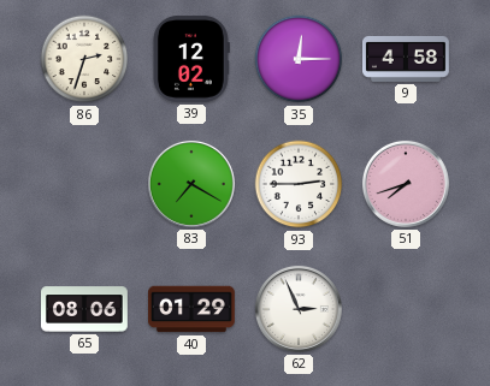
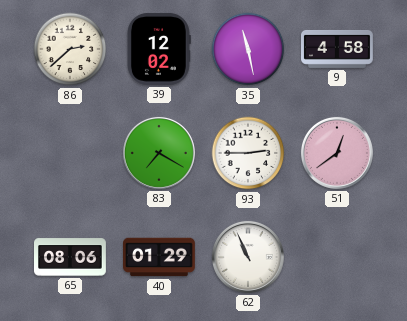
86: 2:33 -> 2:38
35: 12:15 -> 11:28
51: 7:42 -> 12:39
62: 2:56 -> 10:56
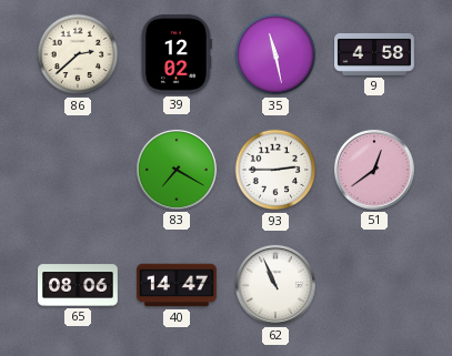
40: 01:29 -> 14:47
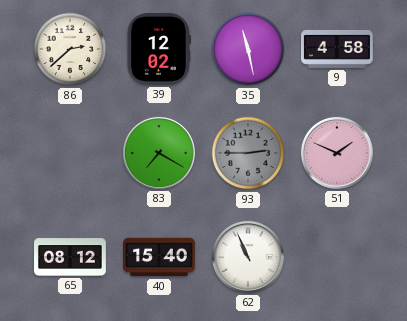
93 dial: white -> grey
51: 12:39 -> 1:49
65: 08:06 -> 08:12
40: 14:47 -> 15:40
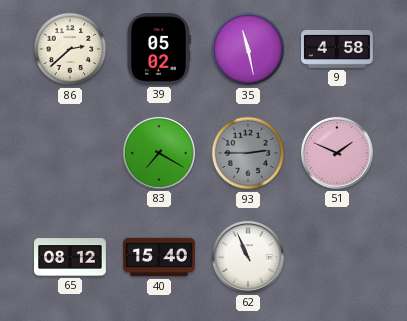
39: 12:02 -> 05:02
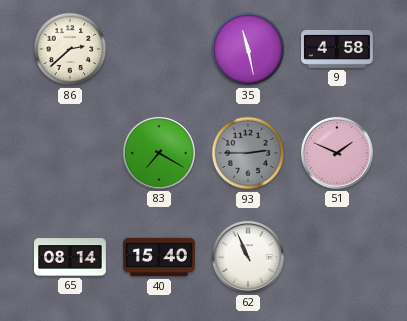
39: 05:02 -> none
65: 08:12 -> 08:14
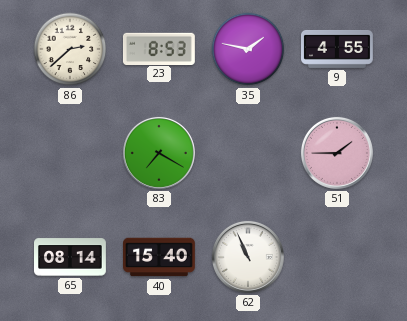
23: none -> 8:53
35: 11:28 -> 1:47
9: 4:58 -> 4:55
93: 2:45 -> none
51: 1:49 -> 1:45
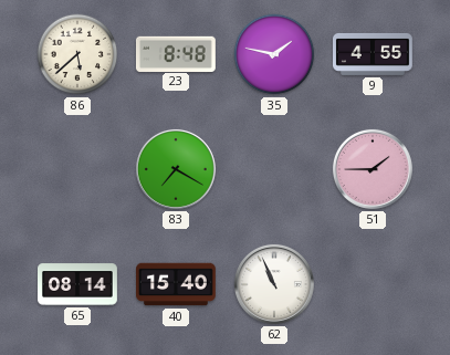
86: 2:38 -> 5:38
23: 8:53 -> 8:48
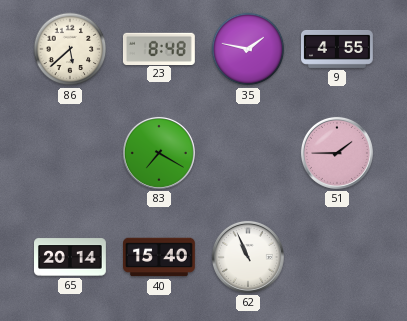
65: 08:14 -> 20:14
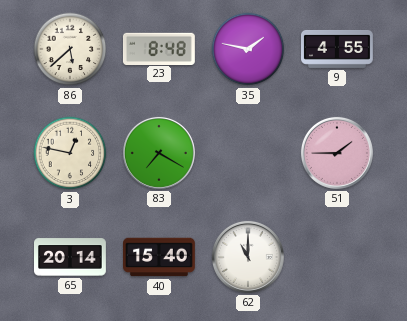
3: none -> 12:47
62: 10:56 -> 11:00
